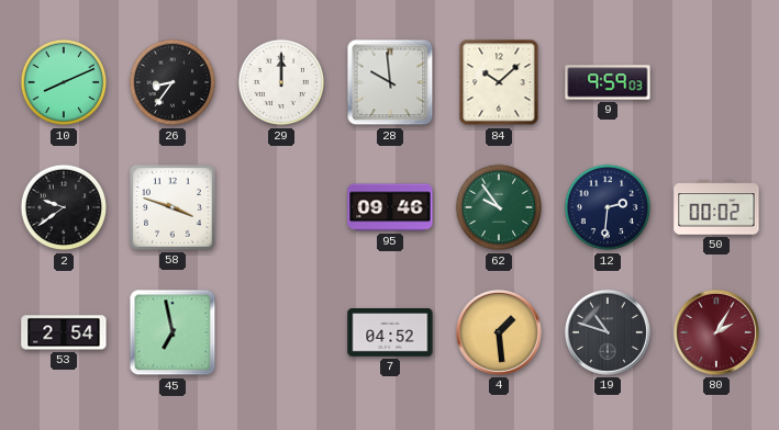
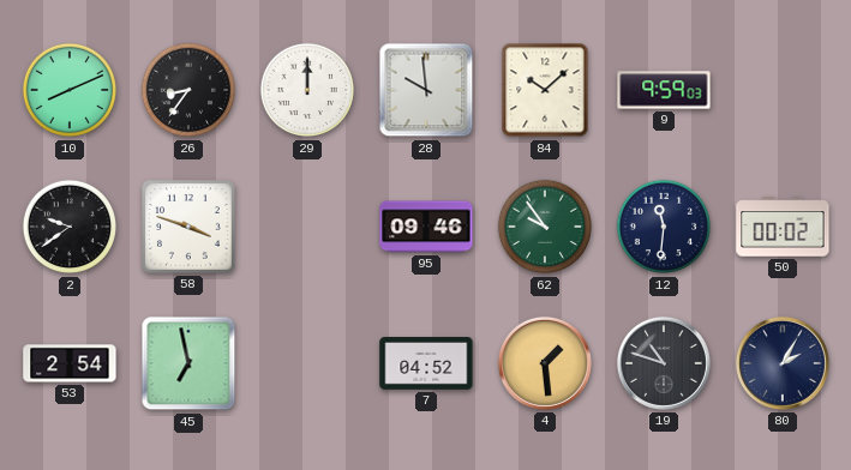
12: 2:31 -> 11:31
80 dial: burgundy -> navy
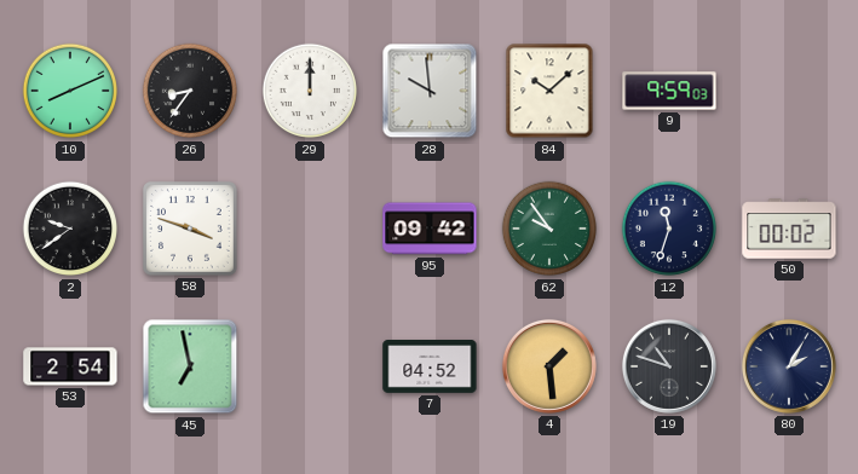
95: 09:46 -> 09:42
12: 11:31 -> 11:33
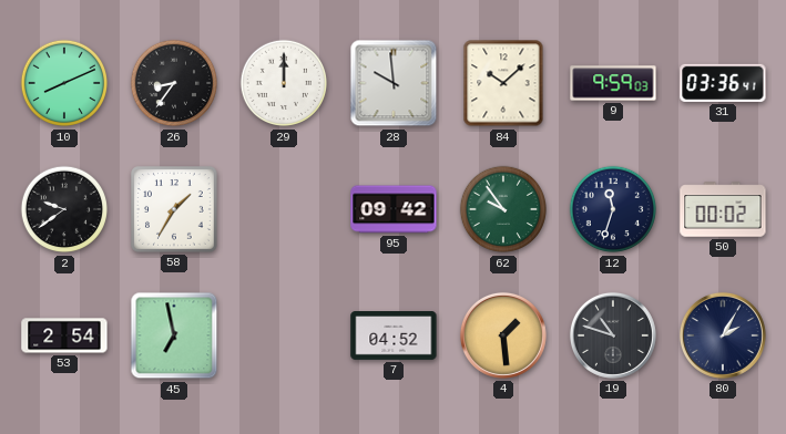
31: none -> 03:36
58: 3:48 -> 1:35
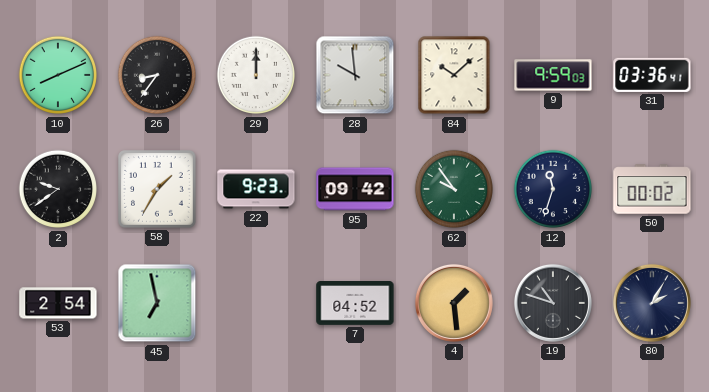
22: none -> 9:23
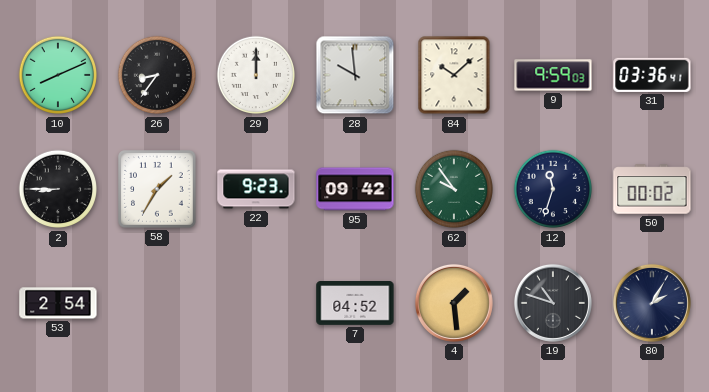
2: 9:39 -> 8:45
45: 6:58 -> none
